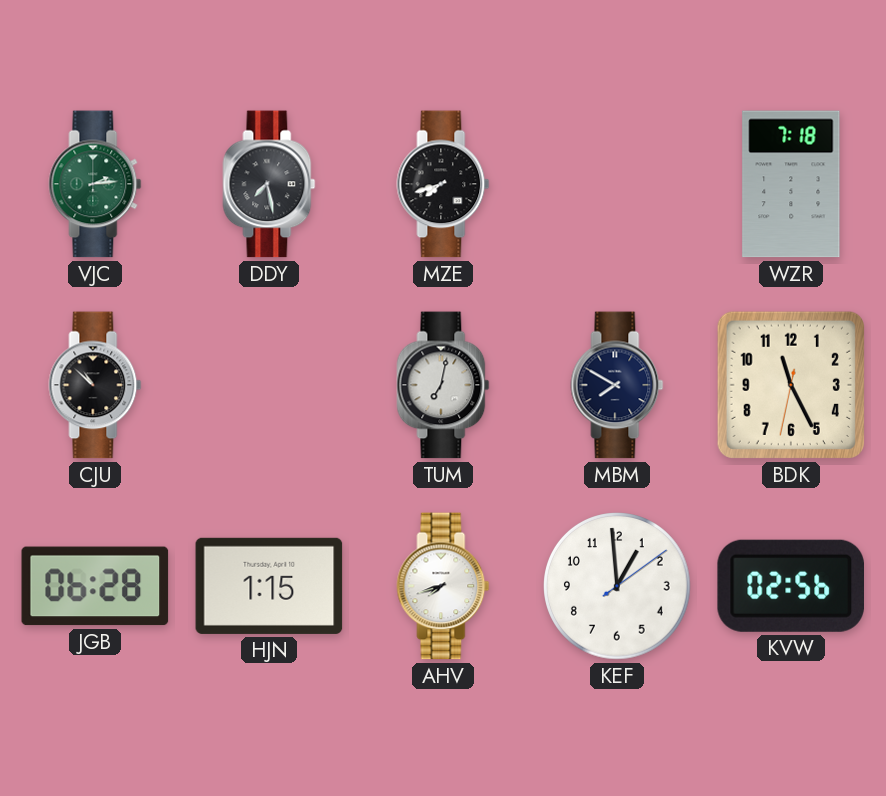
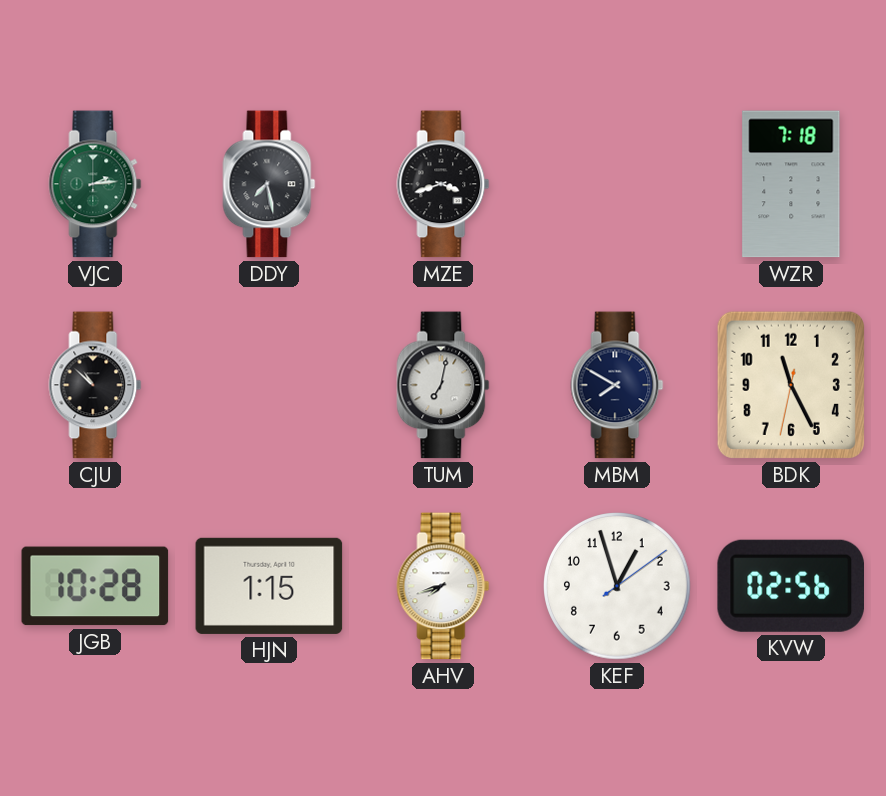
MZE: 7:42 -> 3:42
JGB: 06:28 -> 10:28
KEF: 12:59 -> 12:57
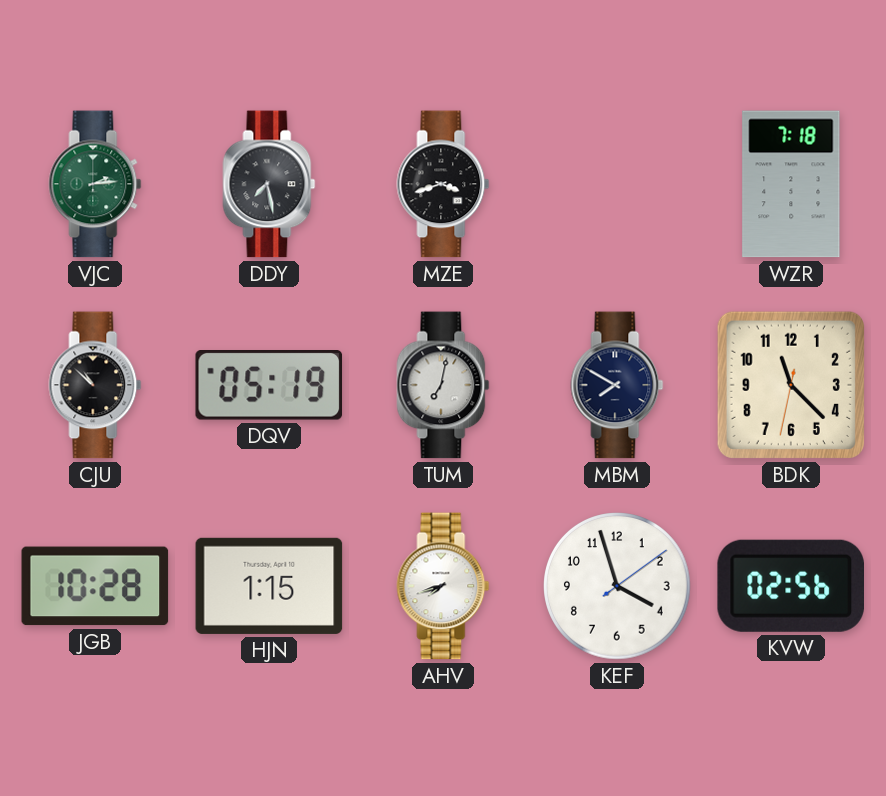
DQV: none -> 05:19
BDK: 11:25 -> 11:22
KEF: 12:57 -> 3:57
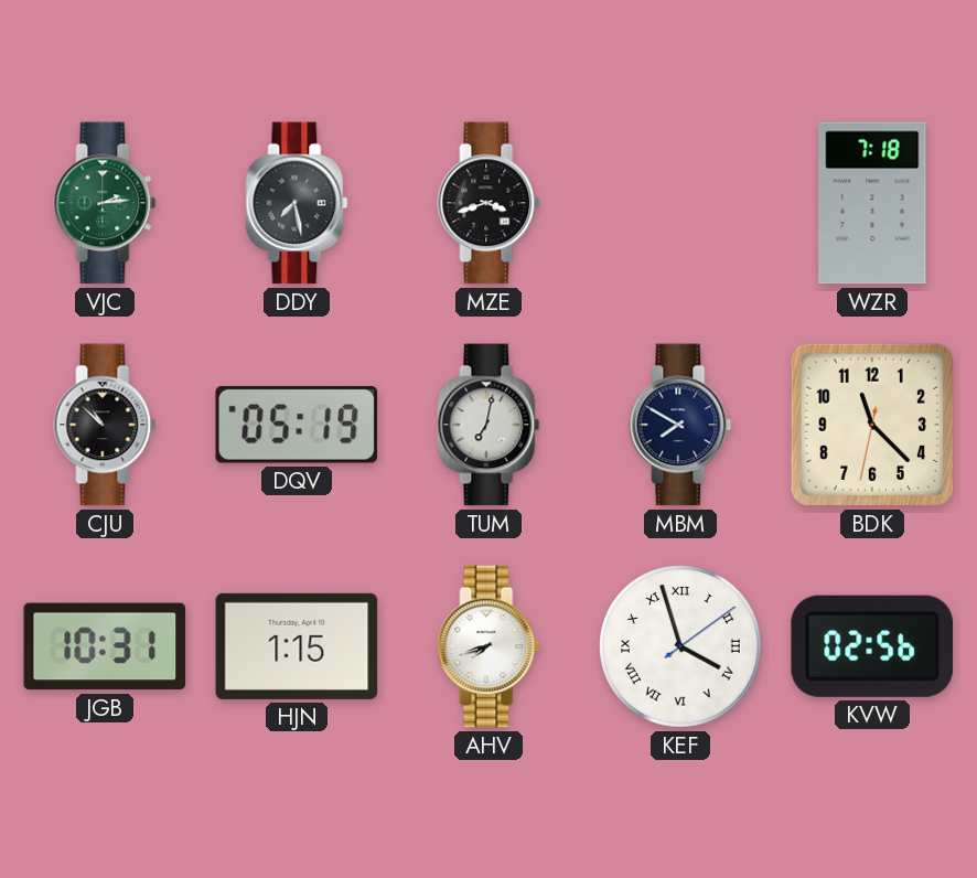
JGB: 10:28 -> 10:31
KEF numerals: Arabic -> Roman
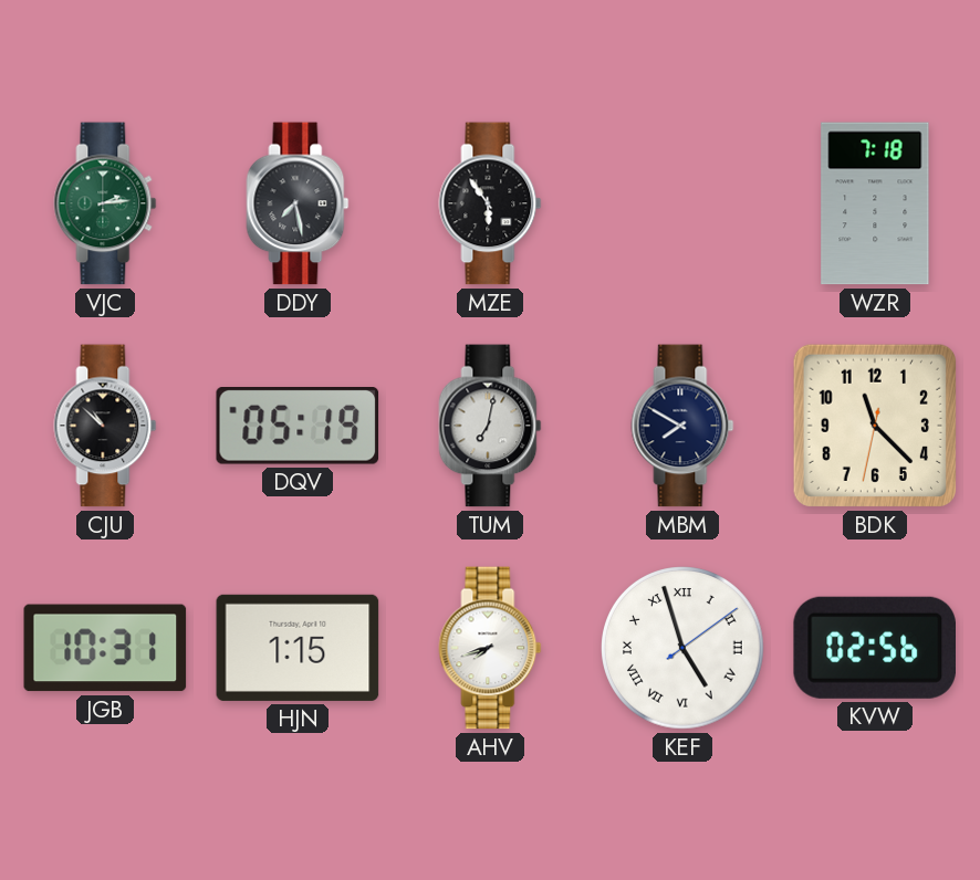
MZE: 3:42 -> 5:54
KEF: 3:57 -> 4:57
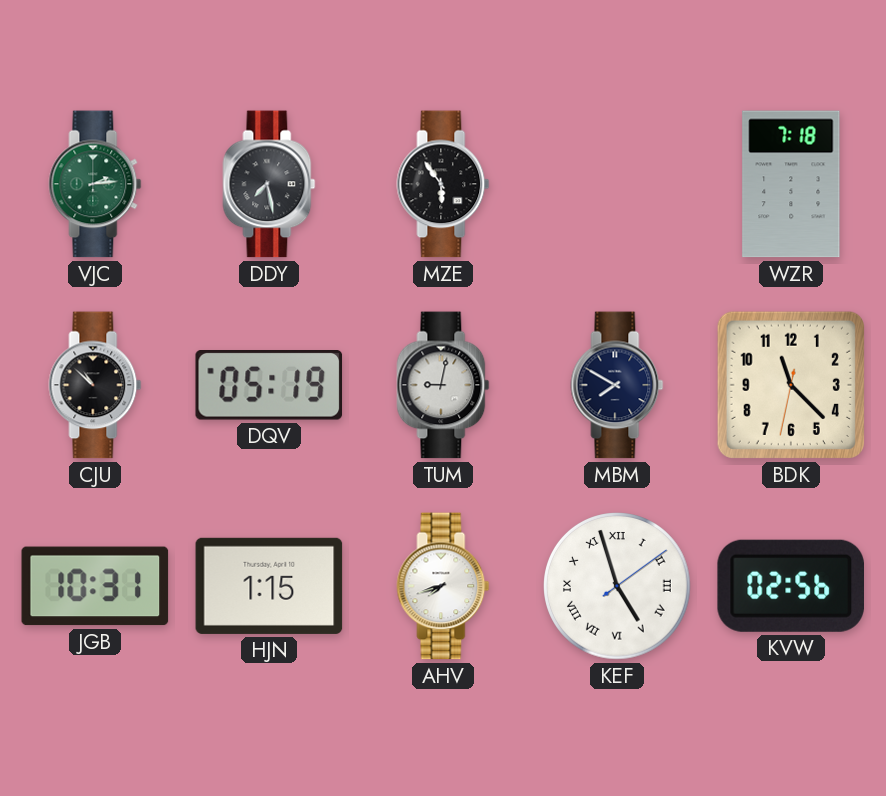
TUM: 7:02 -> 9:02
